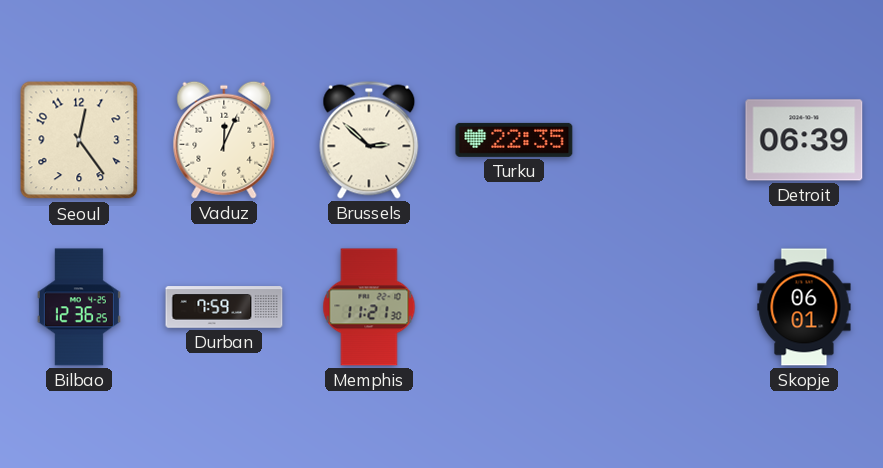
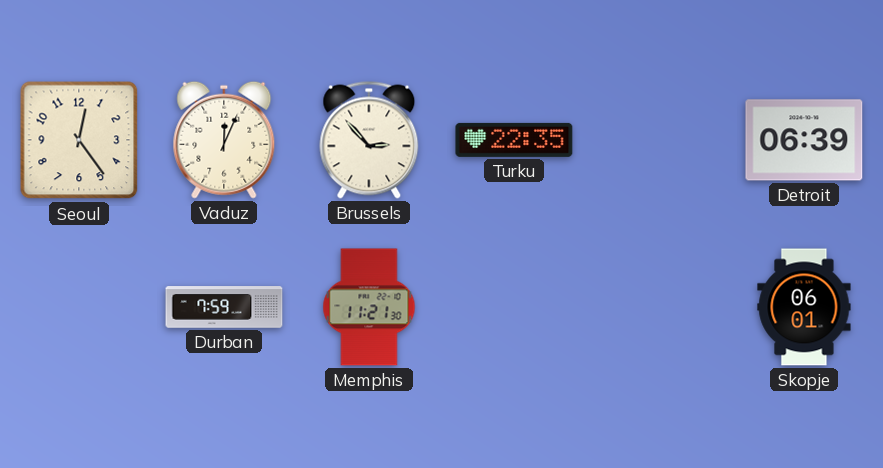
Brussels: 2:52 -> 2:53
Bilbao: 12:36 -> none
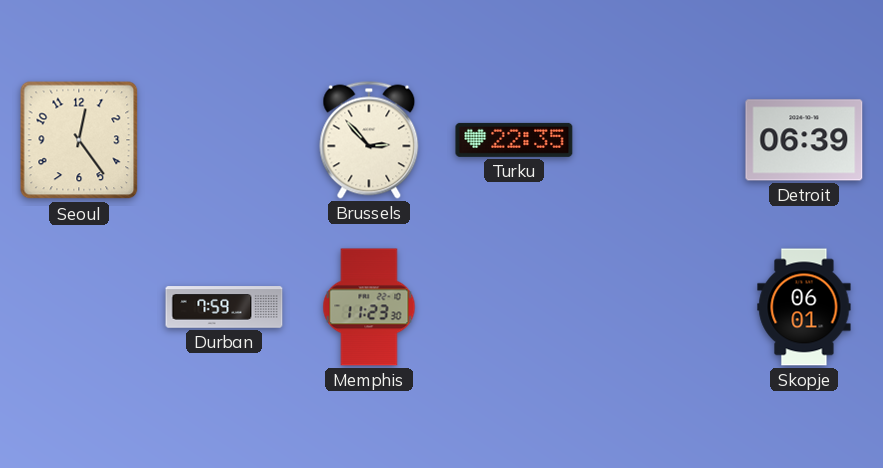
Vaduz: 12:04 -> none
Memphis: 11:21 -> 11:23
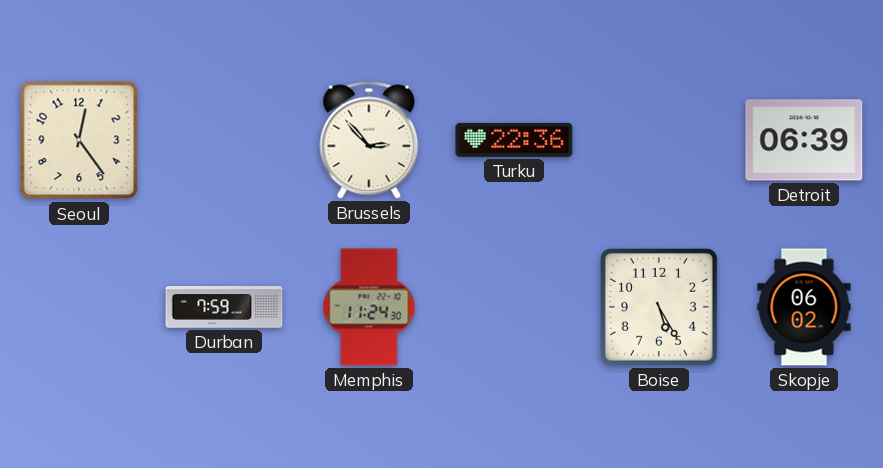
Turku: 22:35 -> 22:36
Memphis: 11:23 -> 11:24
Boise: none -> 5:25
Skopje: 06:01 -> 06:02
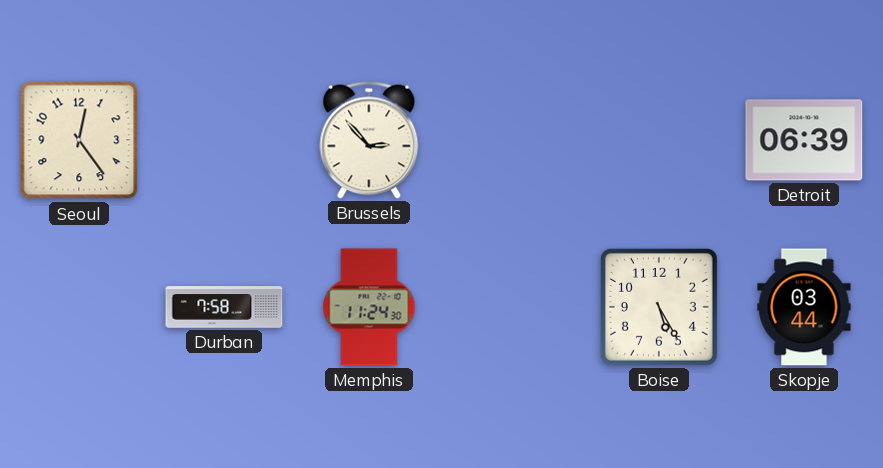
Turku: 22:36 -> none
Durban: 7:59 -> 7:58
Skopje: 06:02 -> 03:44
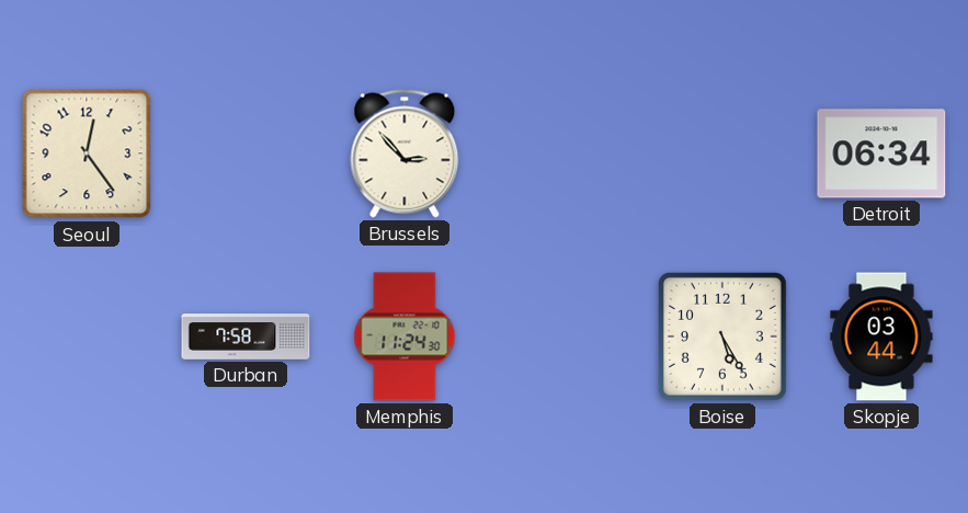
Detroit: 06:39 -> 06:34
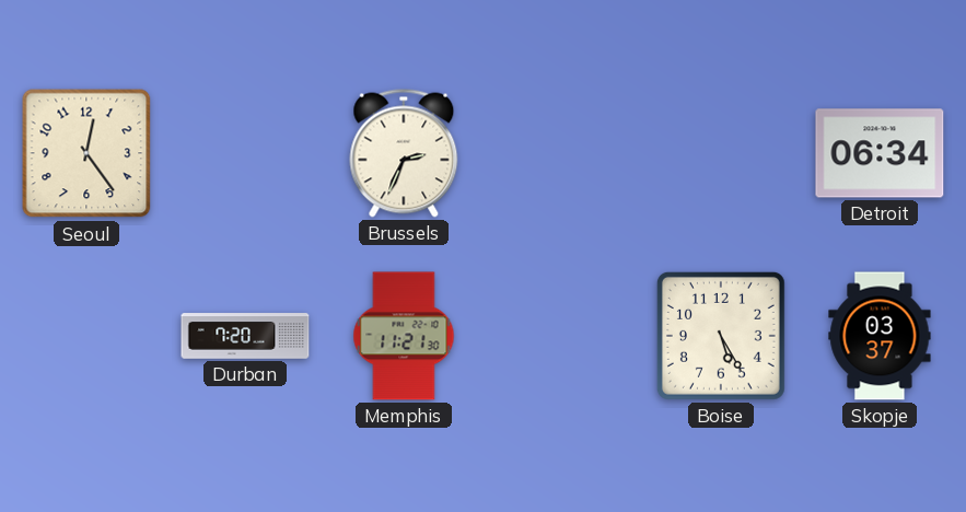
Brussels: 2:53 -> 2:34
Durban: 7:58 -> 7:20
Memphis: 11:24 -> 11:21
Skopje: 03:44 -> 03:37
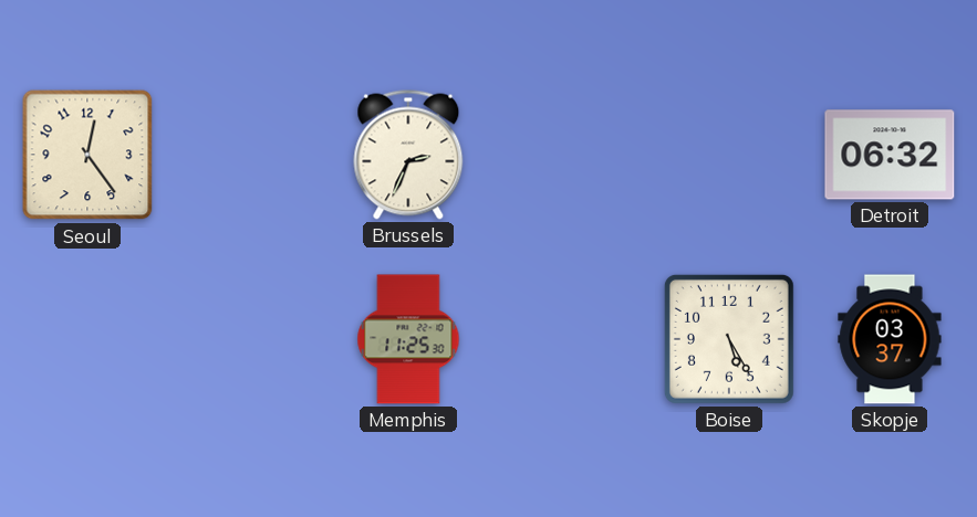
Detroit: 06:34 -> 06:32
Durban: 7:20 -> none
Memphis: 11:21 -> 11:25
